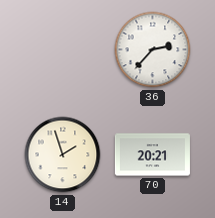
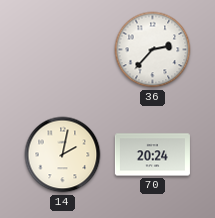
14: 1:57 -> 2:02
70: 20:21 -> 20:24
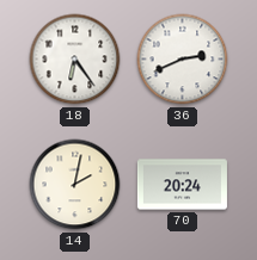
18: none -> 6:24
36: 2:37 -> 2:41
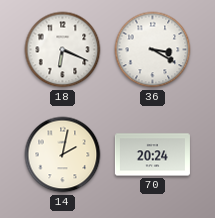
18: 6:24 -> 6:19
36: 2:41 -> 3:20
